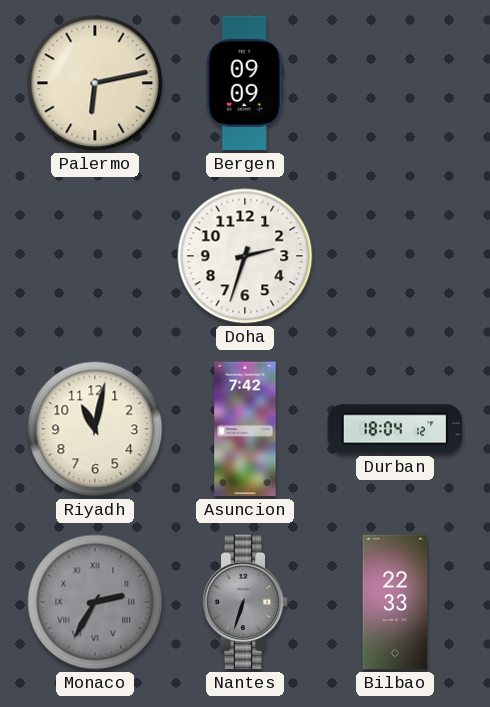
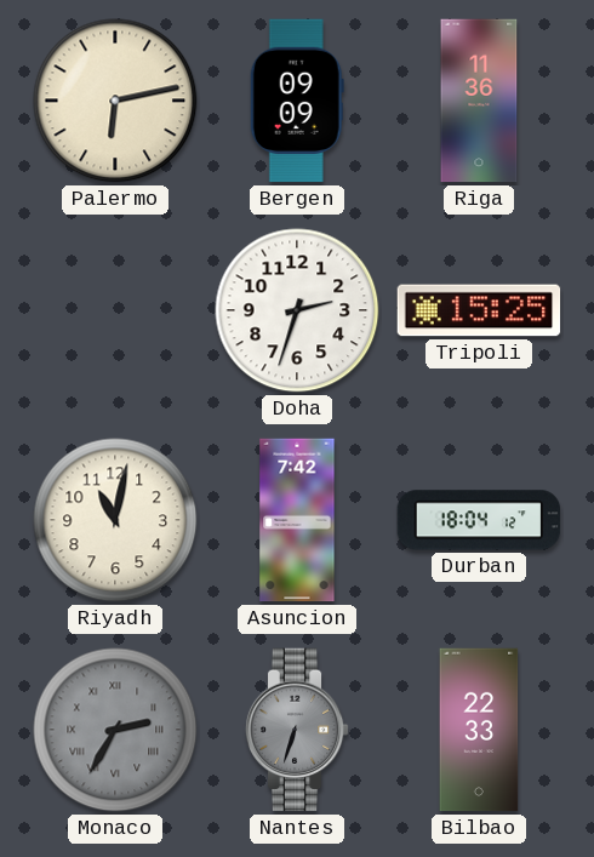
Riga: none -> 11:36
Tripoli: none -> 15:25
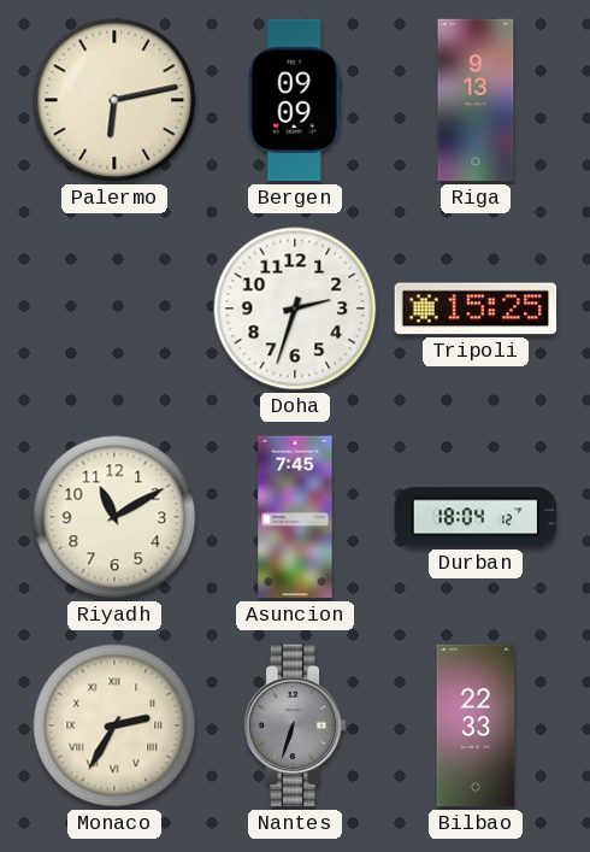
Riga: 11:36 -> 9:13
Riyadh: 11:02 -> 11:10
Asuncion: 7:42 -> 7:45
Monaco dial: grey -> cream
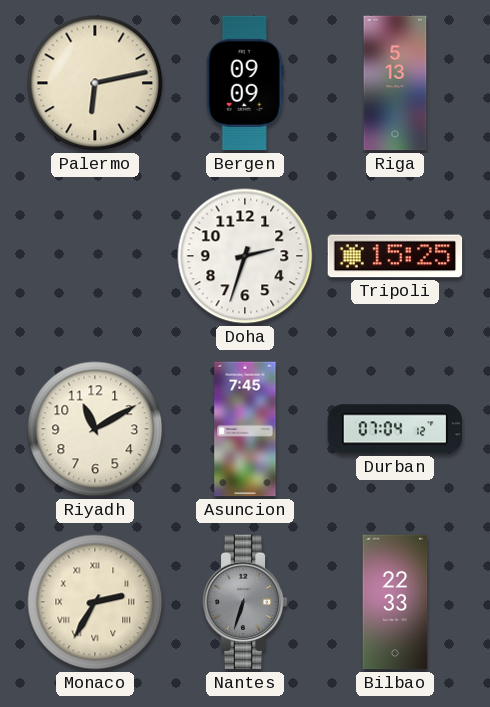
Riga: 9:13 -> 5:13
Durban: 18:04 -> 07:04
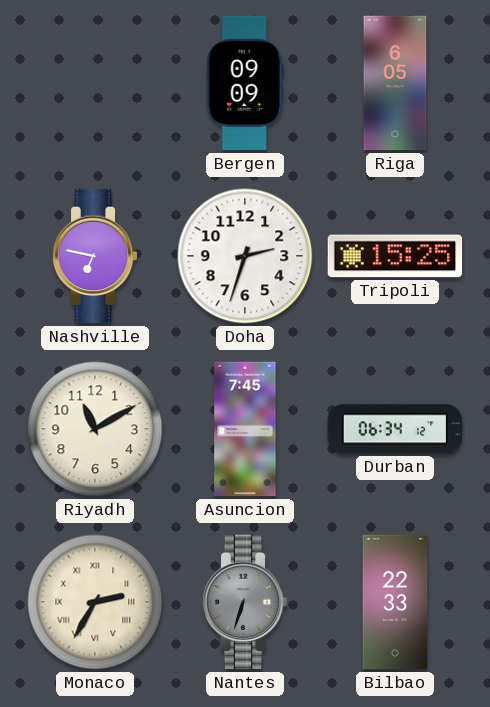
Palermo: 6:13 -> none
Riga: 5:13 -> 6:05
Nashville: none -> 6:47
Durban: 07:04 -> 06:34
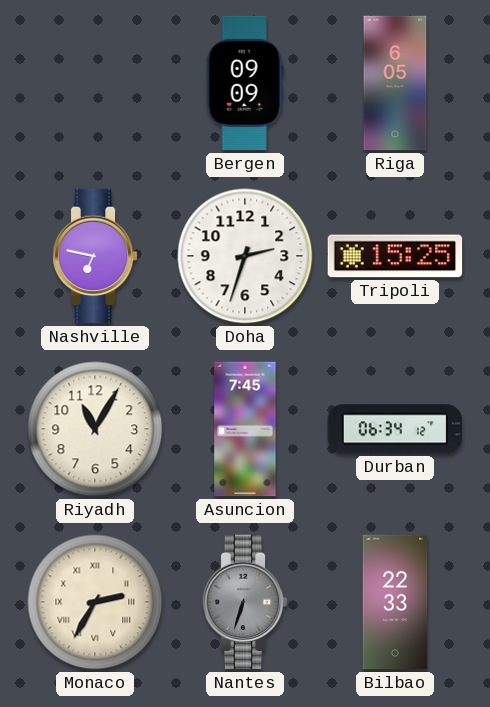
Riyadh: 11:10 -> 11:05
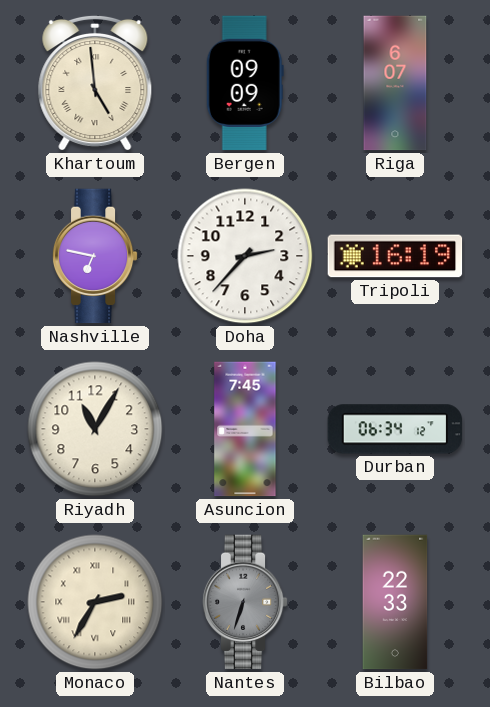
Khartoum: none -> 4:59
Riga: 6:05 -> 6:07
Doha: 2:33 -> 2:37
Tripoli: 15:25 -> 16:19
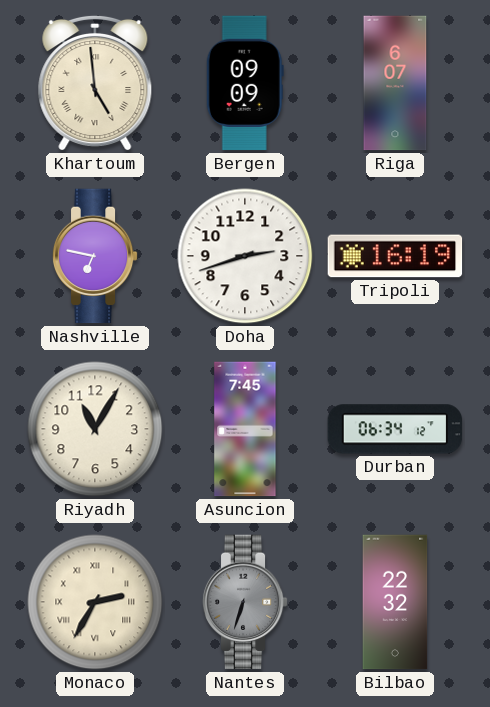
Doha: 2:37 -> 2:42
Bilbao: 22:33 -> 22:32
